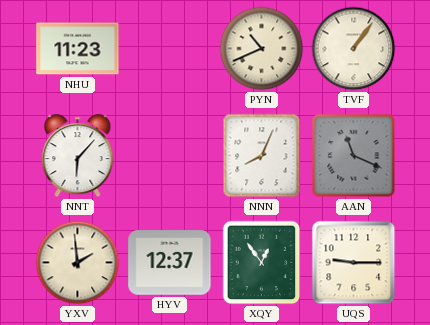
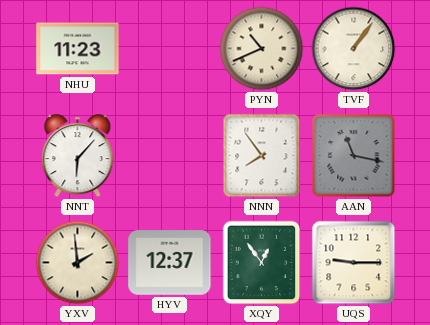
NNN: 8:04 -> 7:54
AAN: 11:19 -> 11:17
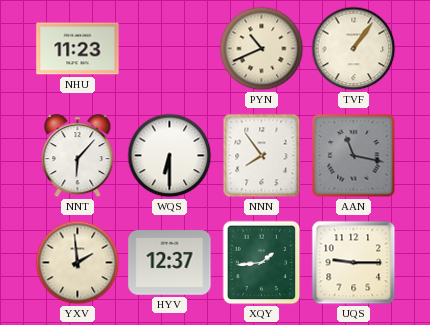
WQS: none -> 6:30
XQY: 12:54 -> 1:44
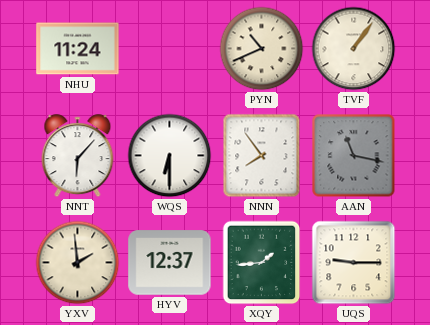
NHU: 11:23 -> 11:24
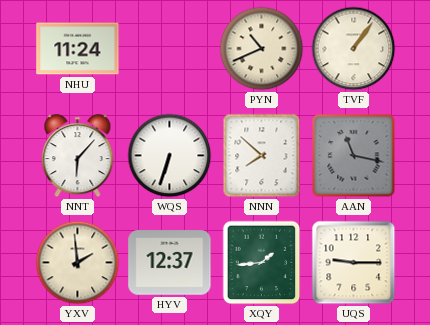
WQS: 6:30 -> 6:33
NNN: 7:54 -> 7:52
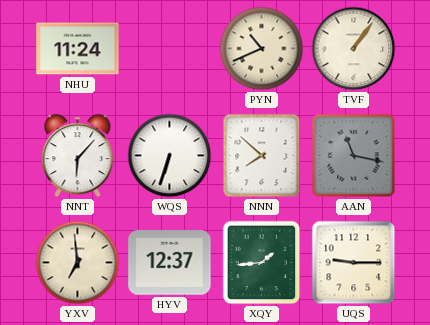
YXV: 1:59 -> 6:59
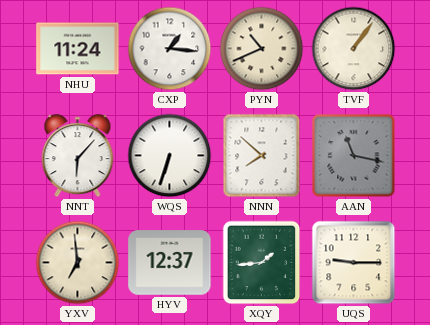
CXP: none -> 1:16
